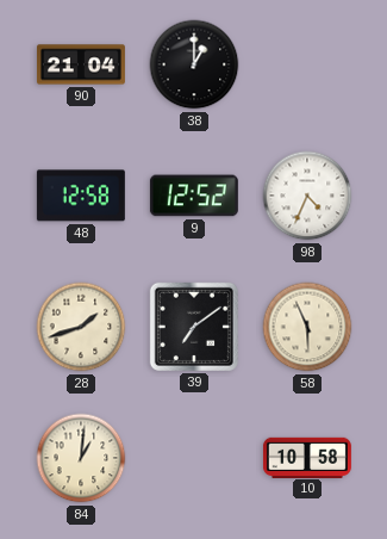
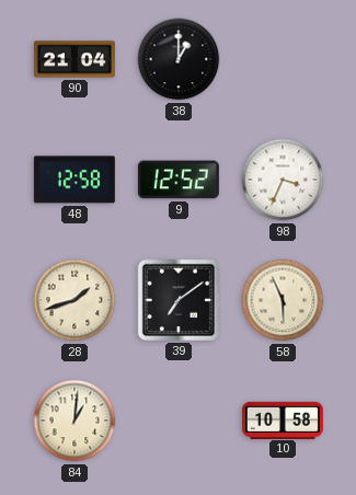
98: 4:34 -> 3:34
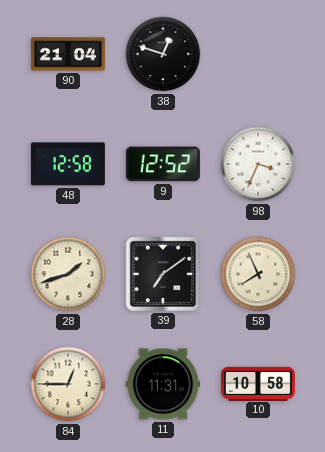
38: 1:00 -> 12:48
58: 5:56 -> 7:56
84: 1:01 -> 12:45
11: none -> 11:31
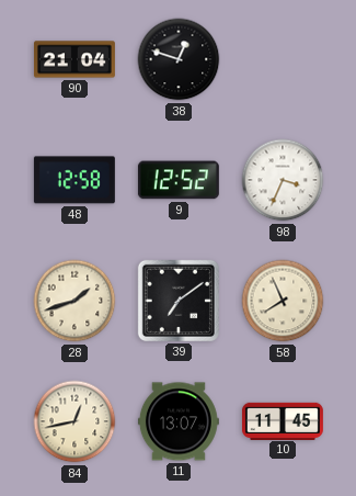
84: 12:45 -> 12:43
11: 11:31 -> 13:07
10: 10:58 -> 11:45
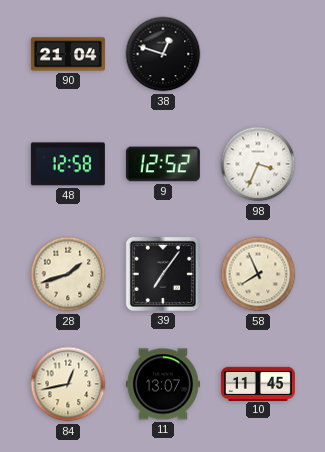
39: 7:09 -> 7:06
